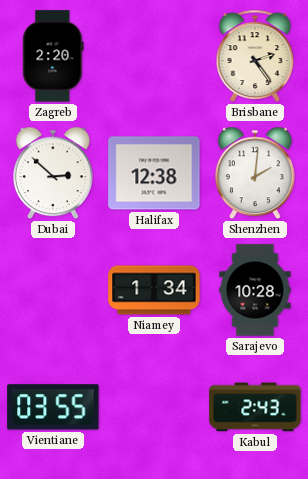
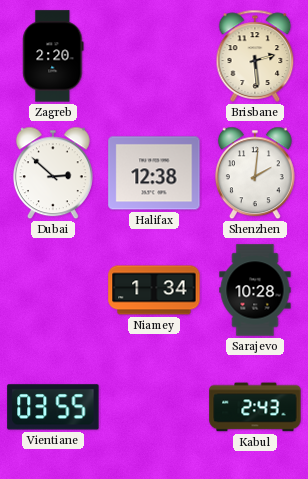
Brisbane: 2:24 -> 2:29
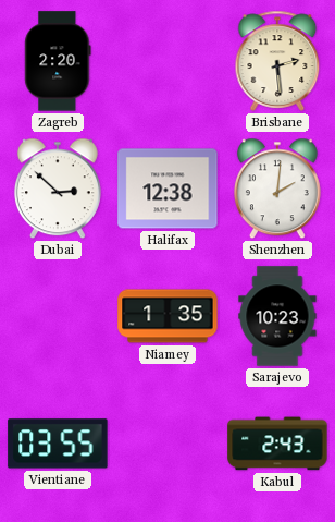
Niamey: 1:34 -> 1:35
Sarajevo: 10:28 -> 10:23
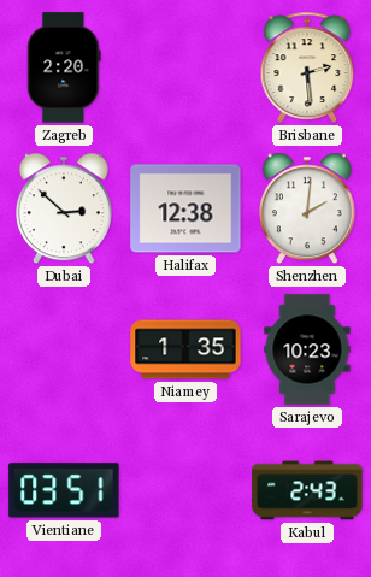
Vientiane: 03:55 -> 03:51
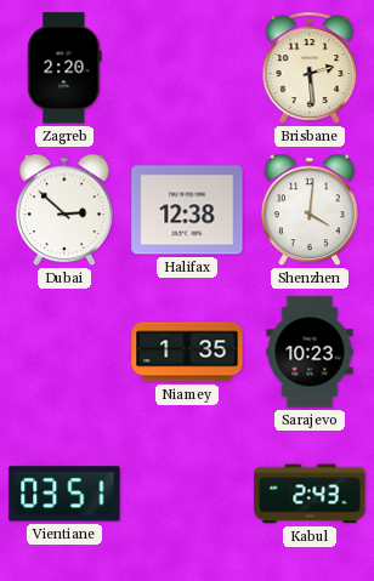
Shenzhen: 2:01 -> 4:01
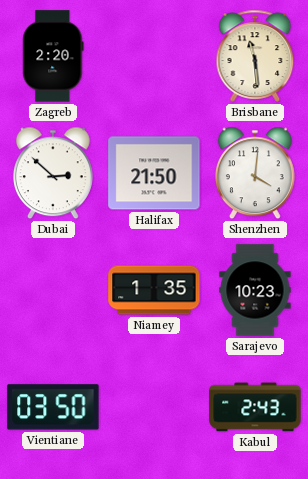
Brisbane: 2:29 -> 11:29
Halifax: 12:38 -> 21:50
Vientiane: 03:51 -> 03:50
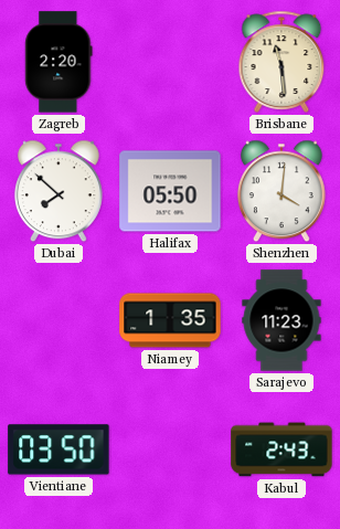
Dubai: 2:52 -> 7:52
Halifax: 21:50 -> 05:50
Sarajevo: 10:23 -> 11:23
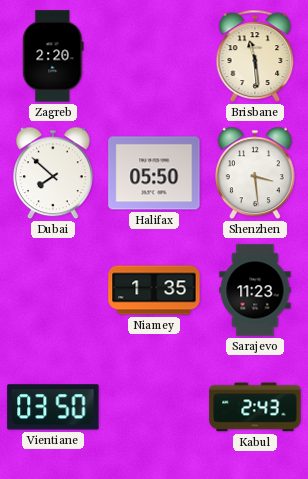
Shenzhen: 4:01 -> 3:29
